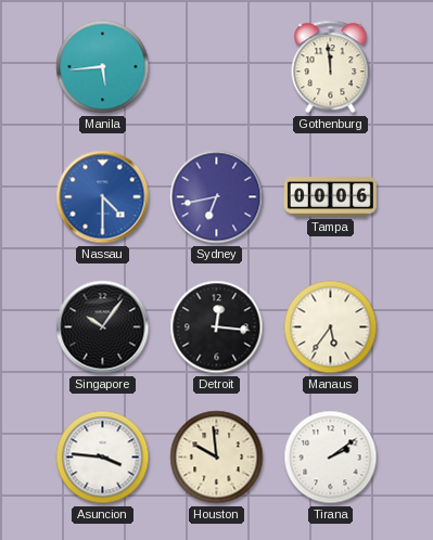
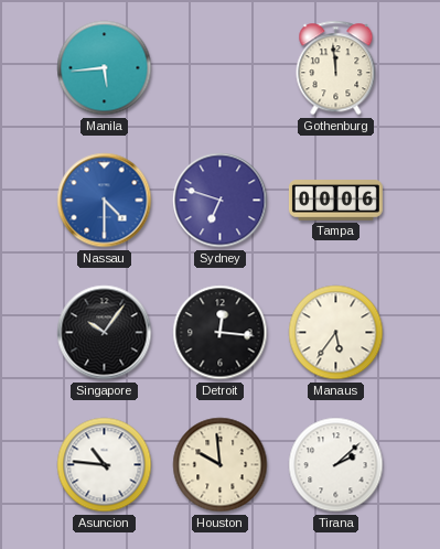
Sydney: 6:43 -> 6:48
Asuncion: 3:46 -> 10:46
Tirana: 2:09 -> 2:08
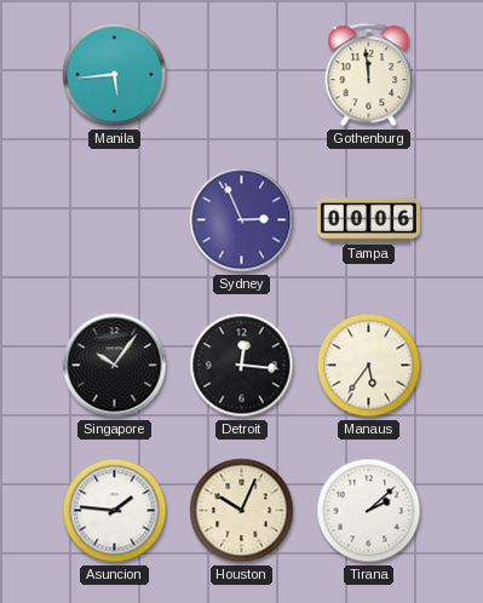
Nassau: 4:30 -> none
Sydney: 6:48 -> 2:56
Asuncion: 10:46 -> 1:46
Houston: 9:59 -> 10:04
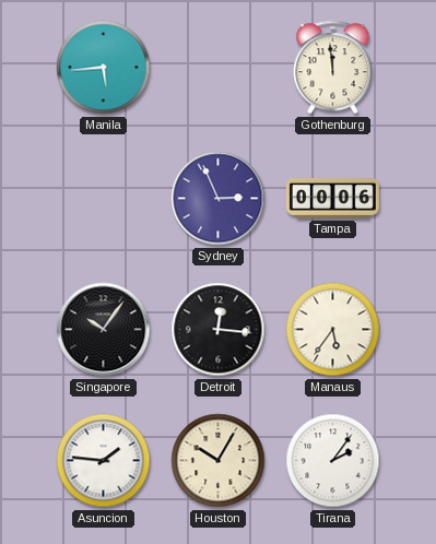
Houston: 10:04 -> 10:05
Tirana: 2:08 -> 2:06
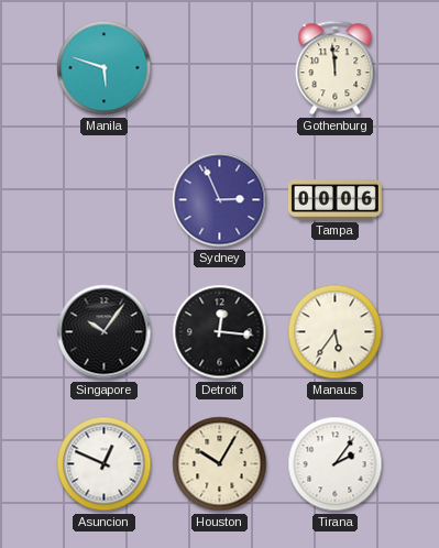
Manila: 5:44 -> 5:48
Asuncion: 1:46 -> 12:49
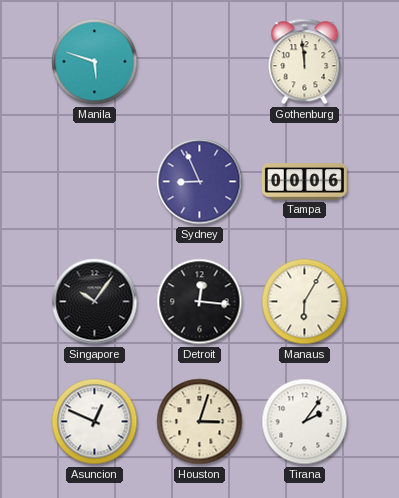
Sydney: 2:56 -> 8:56
Manaus: 5:36 -> 6:05
Houston: 10:05 -> 3:03
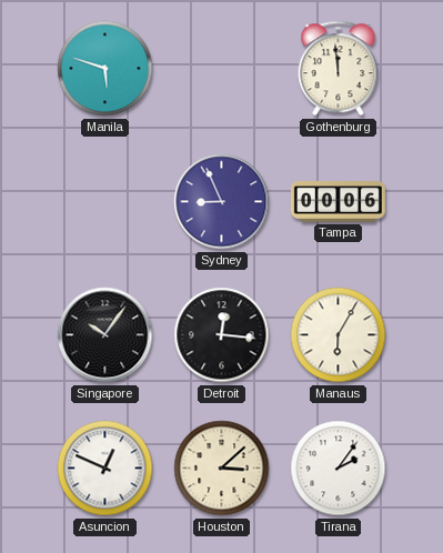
Houston: 3:03 -> 3:08
